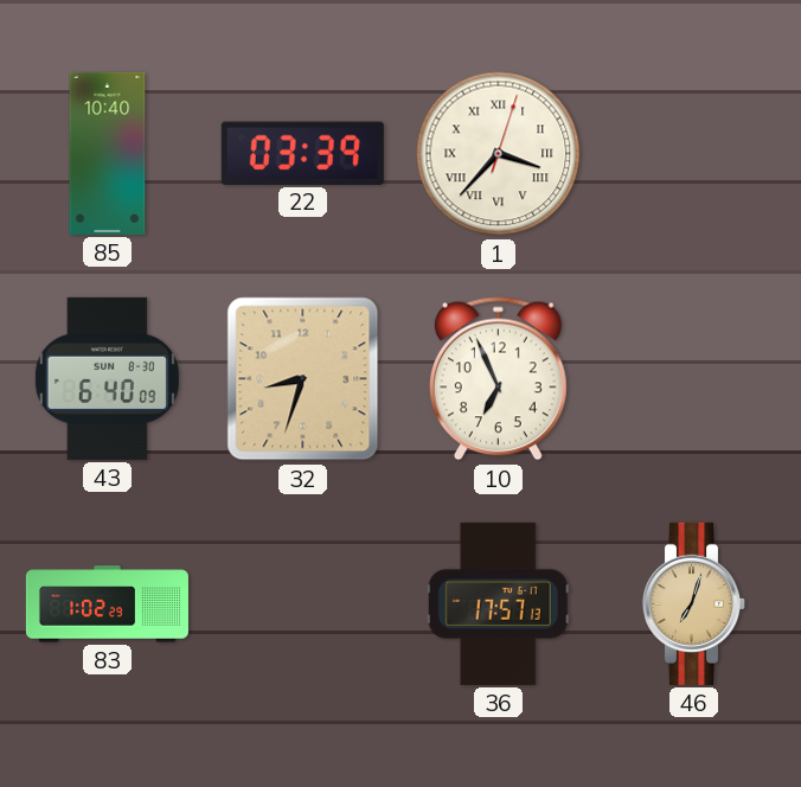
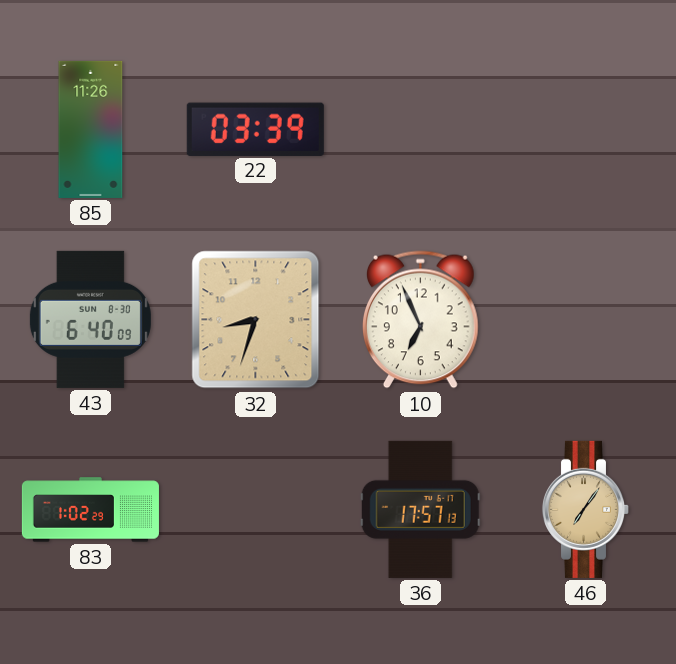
85: 10:40 -> 11:26
1: 3:37 -> none
46: 7:03 -> 7:06
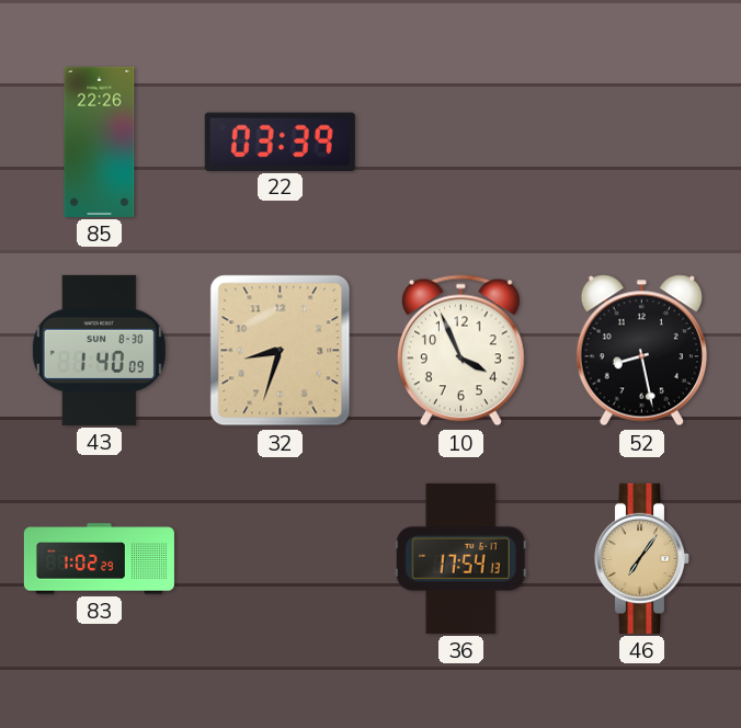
85: 11:26 -> 22:26
43: 6:40 -> 1:40
10: 6:56 -> 3:56
52: none -> 8:28
36: 17:57 -> 17:54
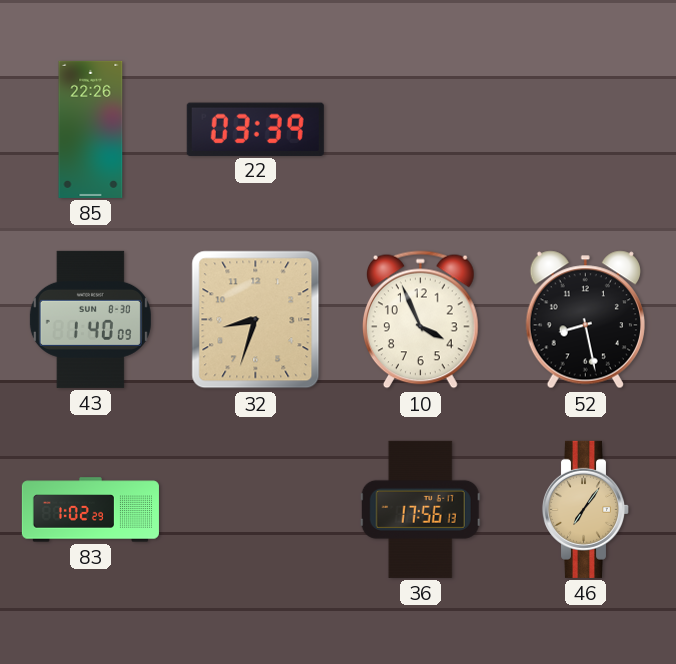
36: 17:54 -> 17:56
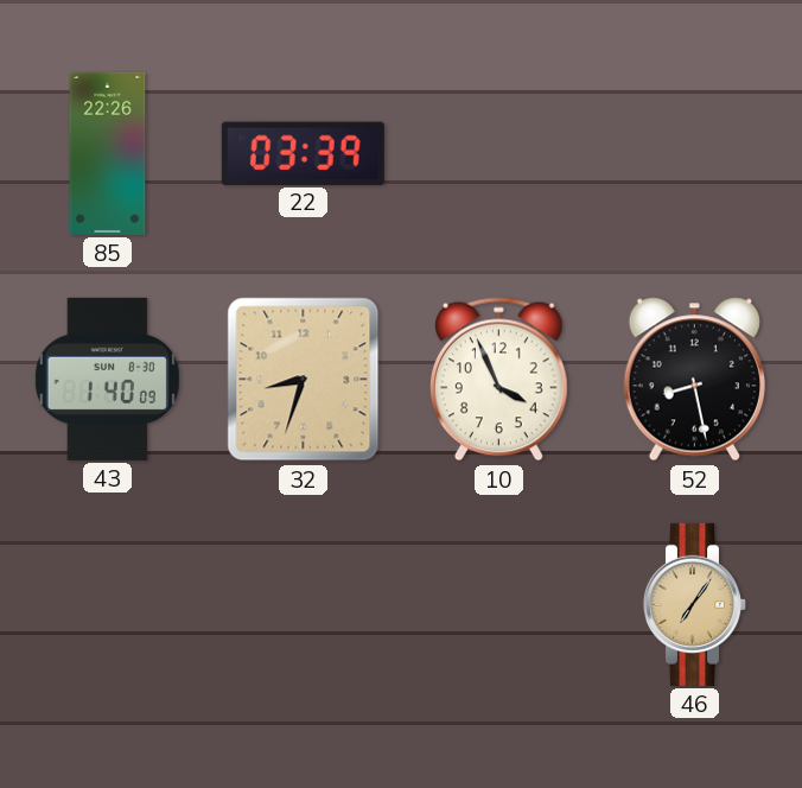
83: 1:02 -> none
36: 17:56 -> none
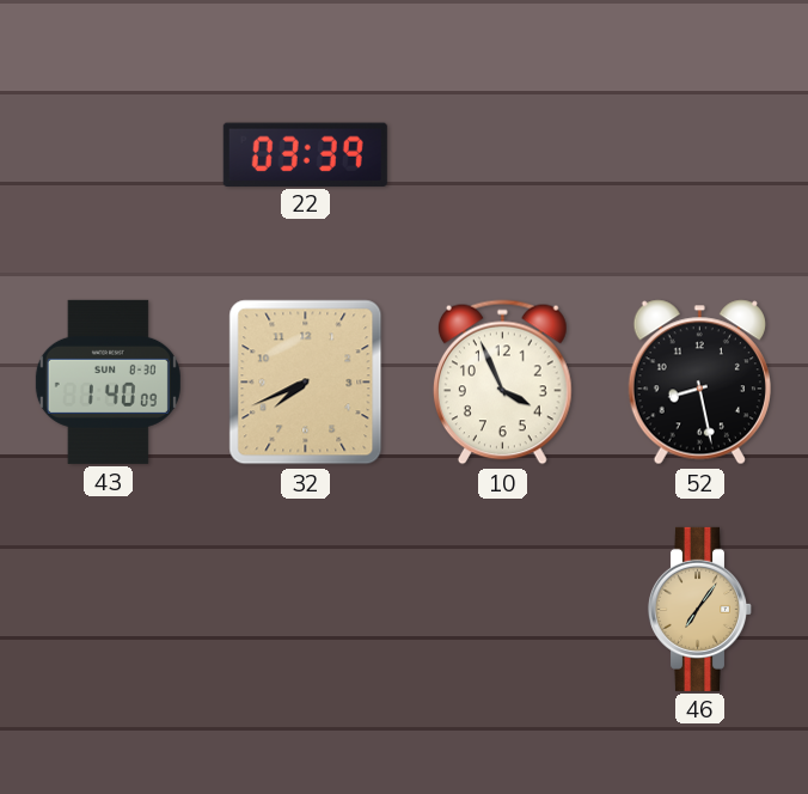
85: 22:26 -> none
32: 8:33 -> 7:41
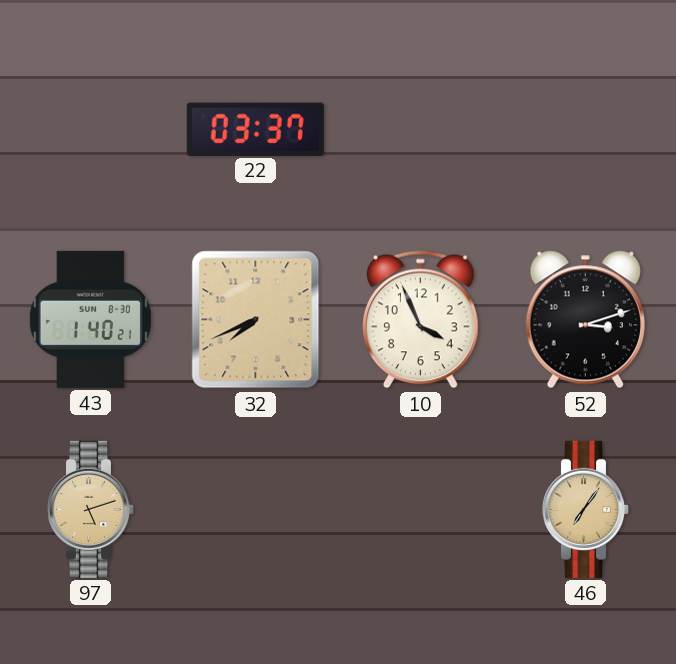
22: 03:39 -> 03:37
43: 1:40:09 -> 1:40:21
52: 8:28 -> 3:12
97: none -> 5:12
